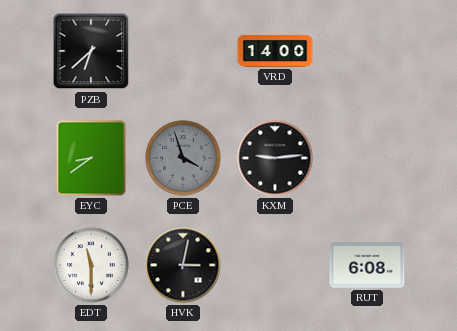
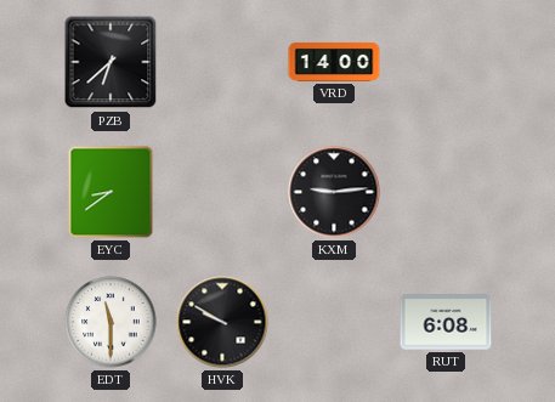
PCE: 3:57 -> none
HVK: 3:02 -> 9:50
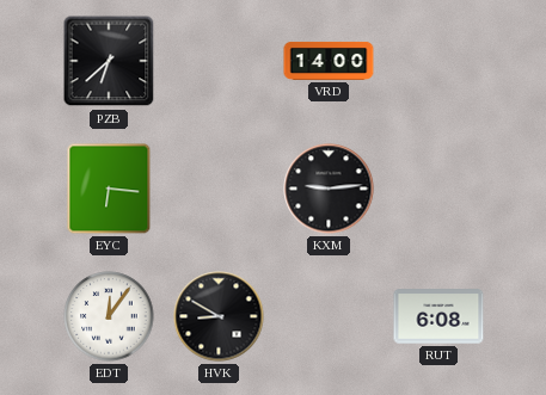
EYC: 8:39 -> 6:16
EDT: 11:30 -> 12:06
HVK: 9:50 -> 8:50
